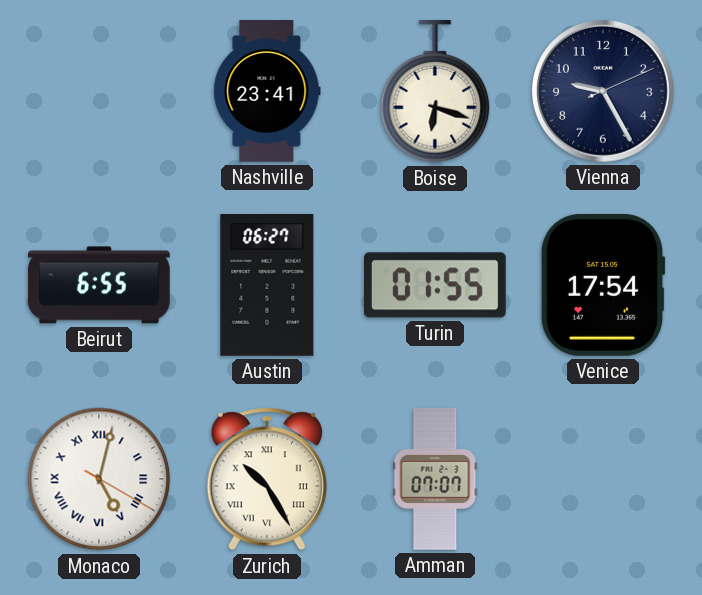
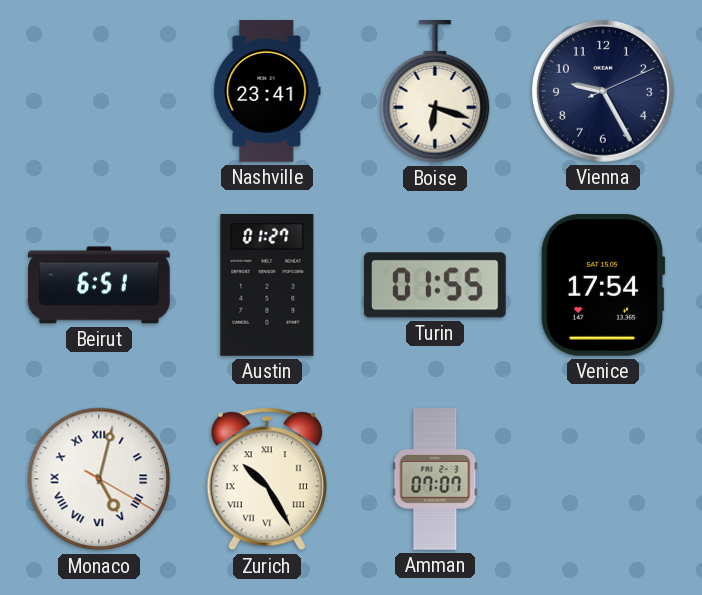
Beirut: 6:55 -> 6:51
Austin: 06:27 -> 01:27
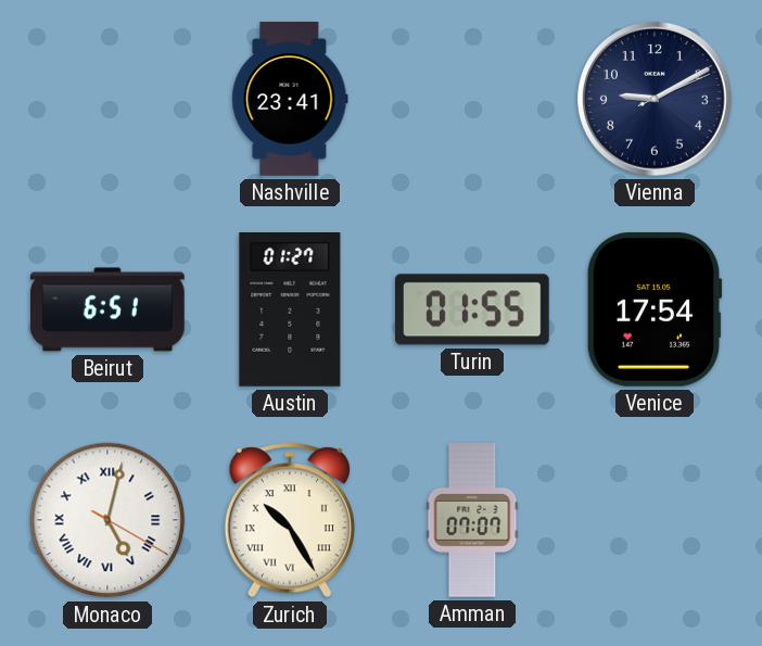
Boise: 6:18 -> none
Vienna: 9:25 -> 9:10
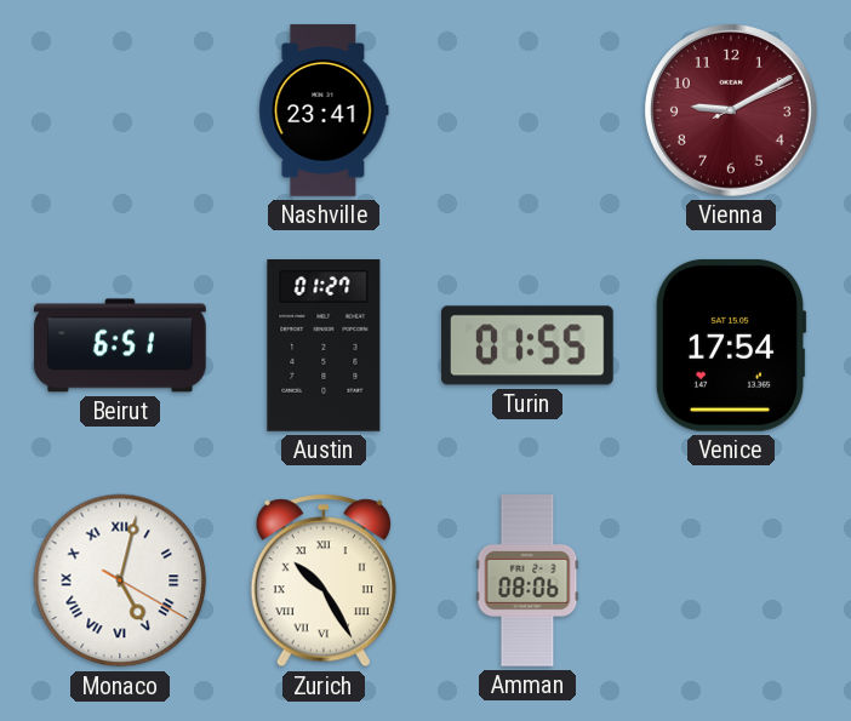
Vienna dial: navy -> burgundy
Amman: 07:07 -> 08:06
